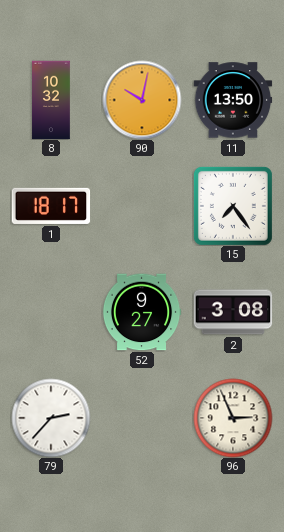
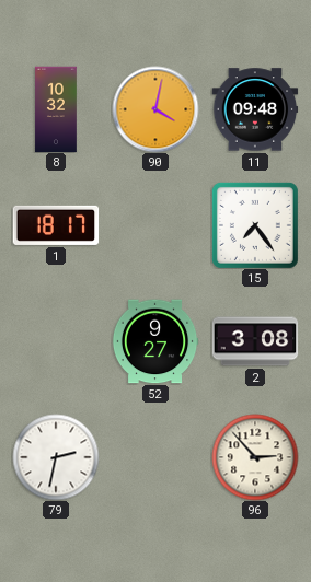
90: 10:02 -> 4:02
11: 13:50 -> 09:48
79: 2:37 -> 2:32
96: 2:56 -> 2:53
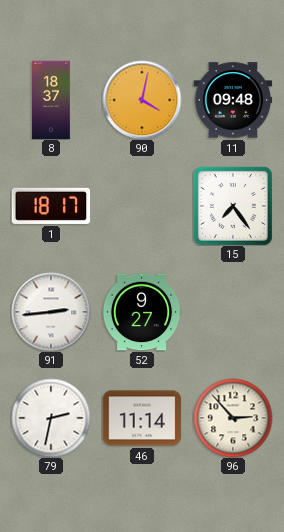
8: 10:32 -> 18:37
91: none -> 2:44
2: 3:08 -> none
46: none -> 11:14
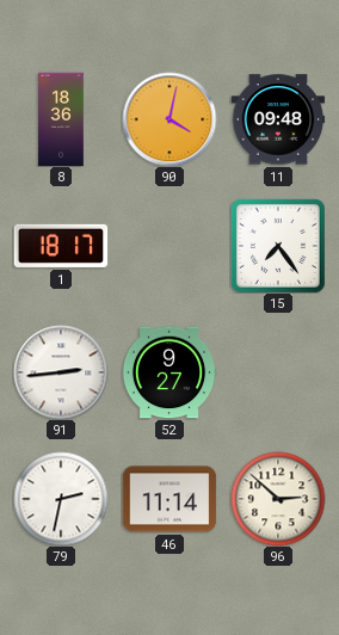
8: 18:37 -> 18:36
96: 2:53 -> 2:52
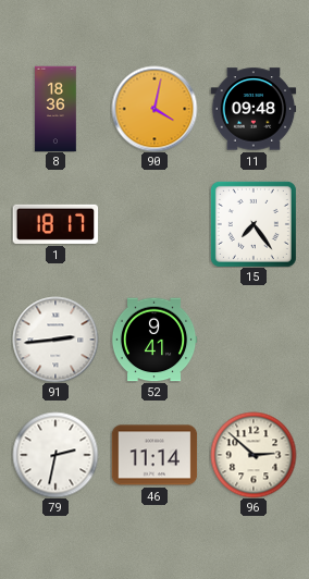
52: 9:27 -> 9:41
